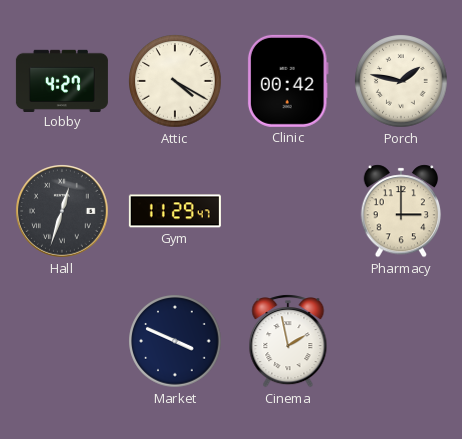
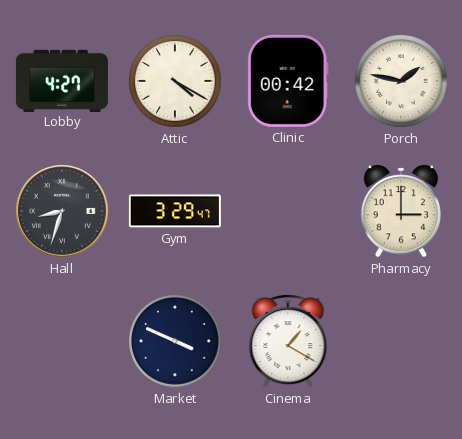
Hall: 12:33 -> 8:33
Gym: 11:29 -> 3:29
Cinema: 1:58 -> 1:20
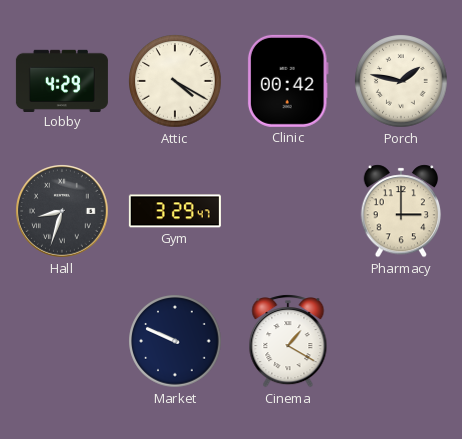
Lobby: 4:27 -> 4:29
Market: 3:49 -> 9:49
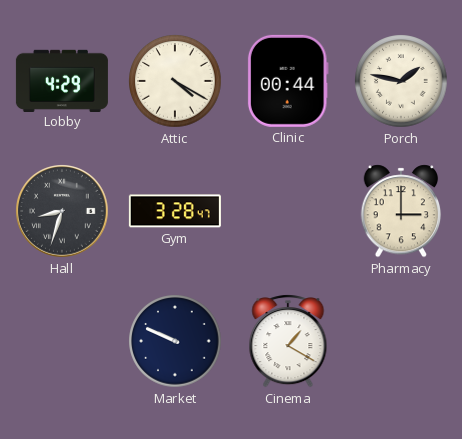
Clinic: 00:42 -> 00:44
Gym: 3:29 -> 3:28
